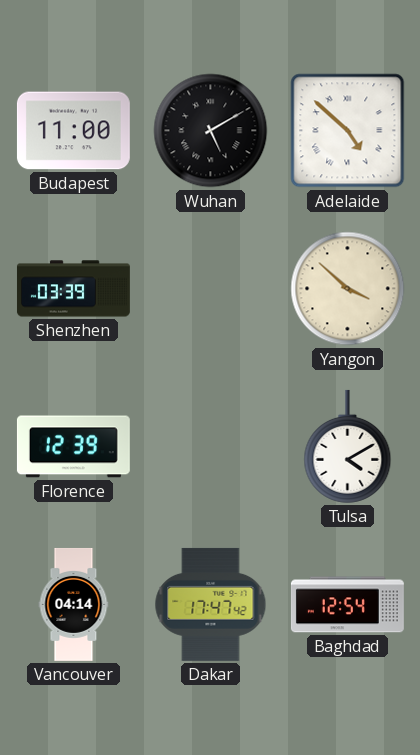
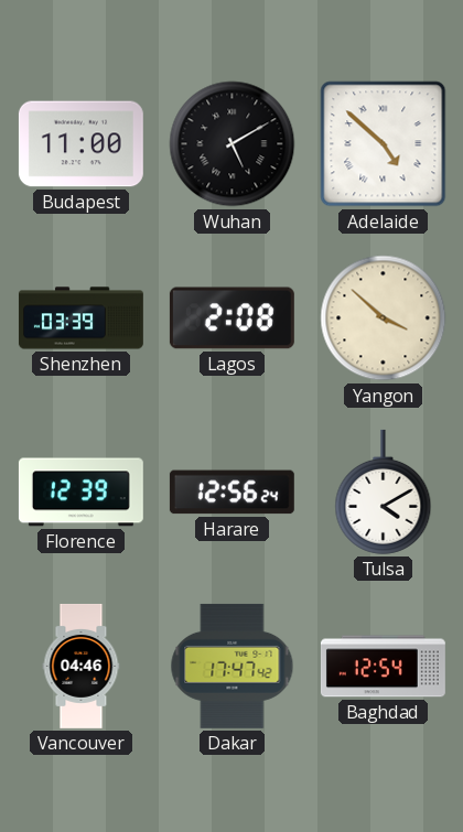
Lagos: none -> 2:08
Harare: none -> 12:56
Vancouver: 04:14 -> 04:46
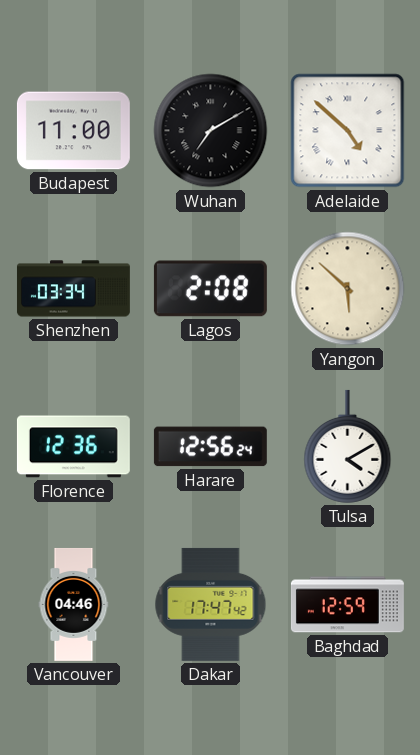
Wuhan: 5:10 -> 7:10
Shenzhen: 03:39 -> 03:34
Yangon: 3:52 -> 5:52
Florence: 12:39 -> 12:36
Baghdad: 12:54 -> 12:59
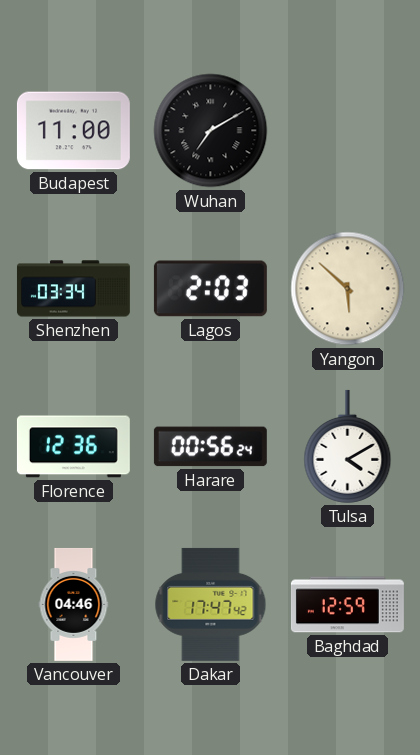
Adelaide: 4:52 -> none
Lagos: 2:08 -> 2:03
Harare: 12:56 -> 00:56
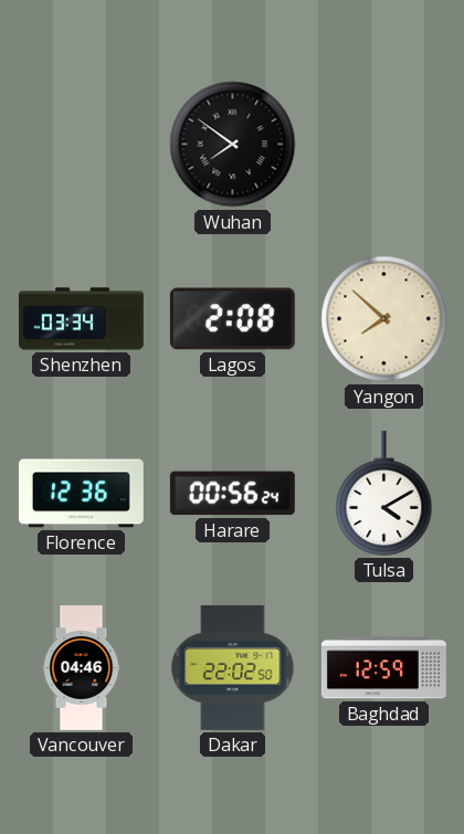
Budapest: 11:00 -> none
Wuhan: 7:10 -> 7:51
Lagos: 2:03 -> 2:08
Yangon: 5:52 -> 7:52
Dakar: 17:47 -> 22:02
